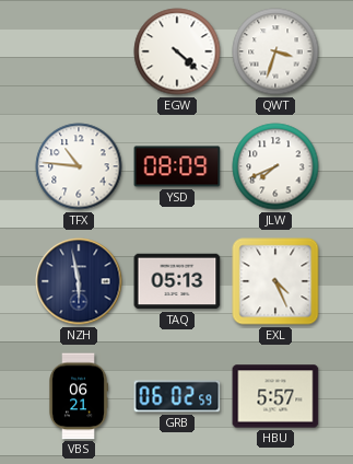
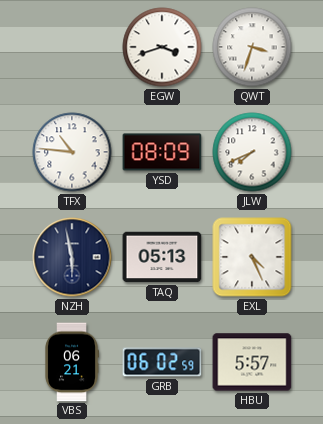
EGW: 4:22 -> 3:42
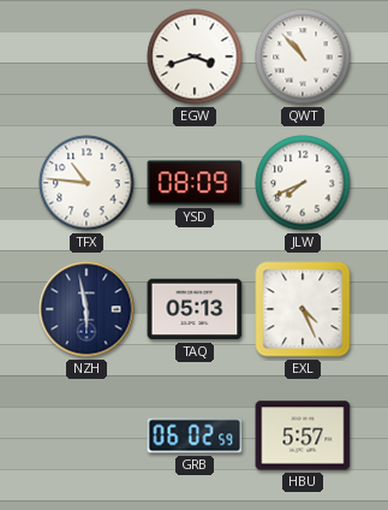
QWT: 3:33 -> 10:53
VBS: 06:21 -> none
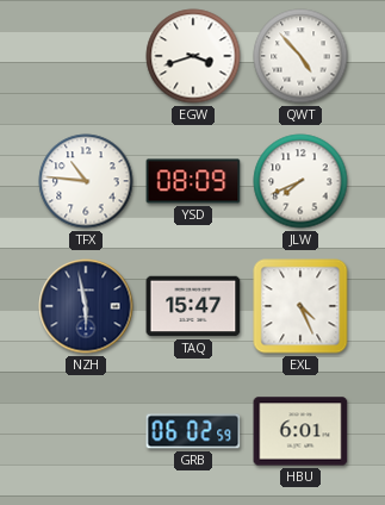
QWT: 10:53 -> 4:53
TAQ: 05:13 -> 15:47
HBU: 5:57 -> 6:01
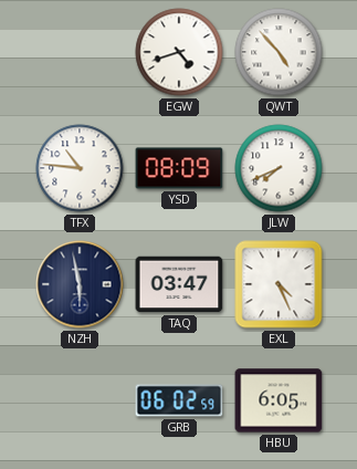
EGW: 3:42 -> 4:42
TAQ: 15:47 -> 03:47
HBU: 6:01 -> 6:05
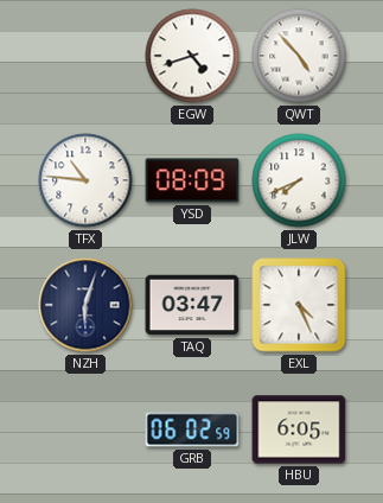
NZH: 5:58 -> 6:03
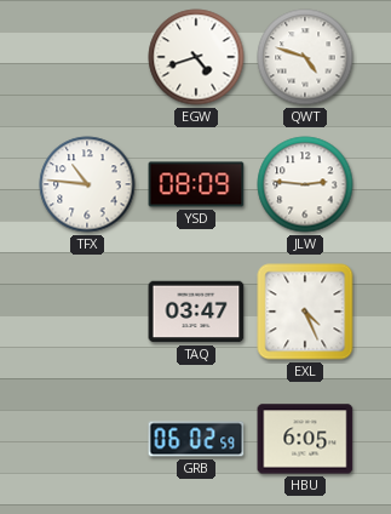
QWT: 4:53 -> 4:48
JLW: 7:41 -> 2:46
NZH: 6:03 -> none
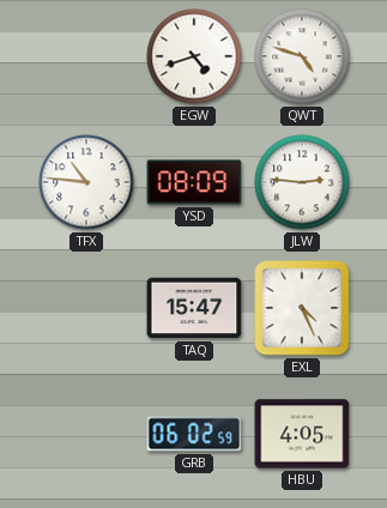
TAQ: 03:47 -> 15:47
HBU: 6:05 -> 4:05
